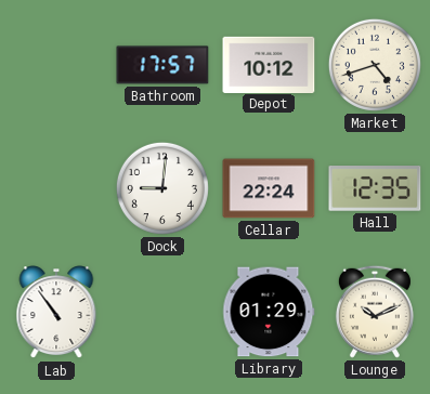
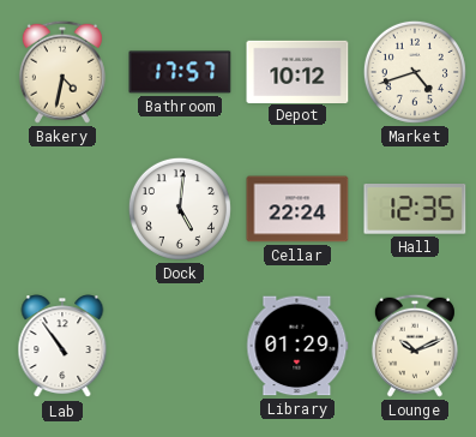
Bakery: none -> 4:32
Dock: 9:01 -> 5:01
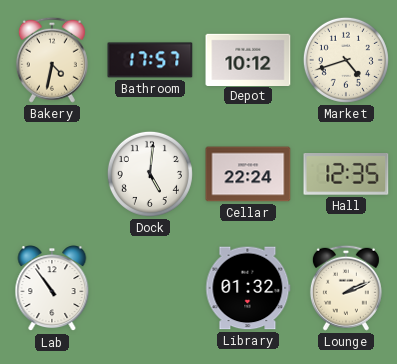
Library: 01:29 -> 01:32
Lounge: 10:11 -> 2:11
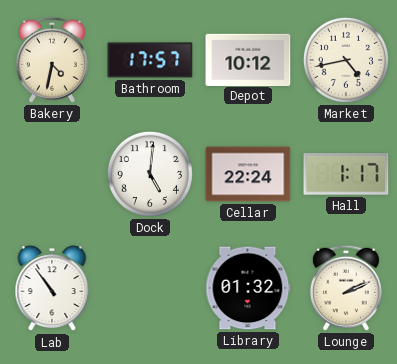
Market: 4:42 -> 4:43
Hall: 12:35 -> 1:17
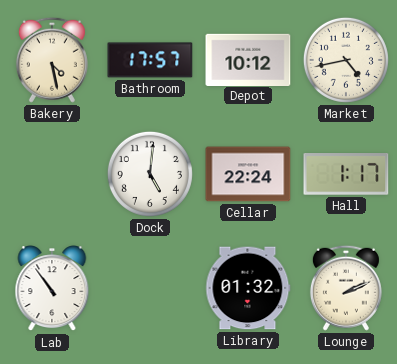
Bakery: 4:32 -> 4:28
